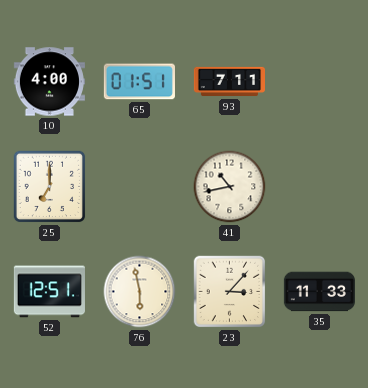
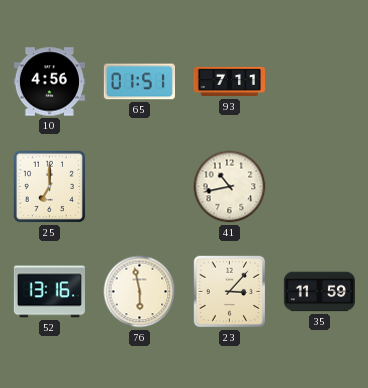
10: 4:00 -> 4:56
52: 12:51 -> 13:16
35: 11:33 -> 11:59
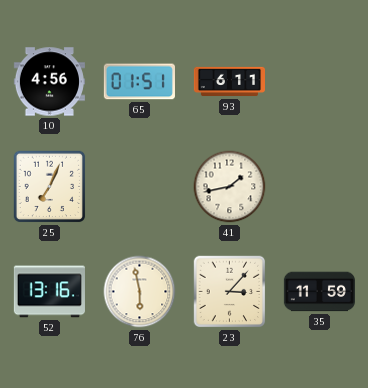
93: 7:11 -> 6:11
25: 7:00 -> 7:04
41: 10:43 -> 1:43
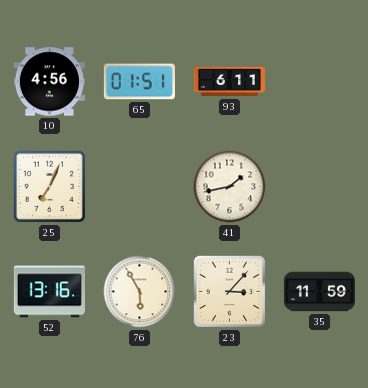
76: 5:58 -> 5:55
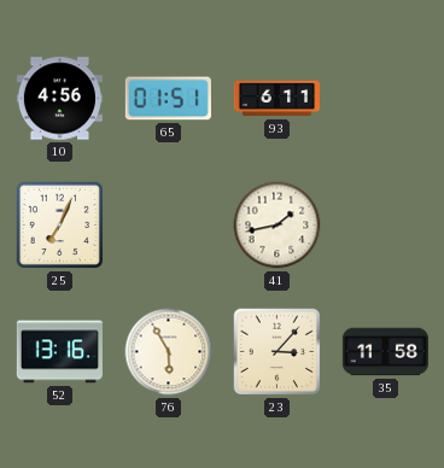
35: 11:59 -> 11:58
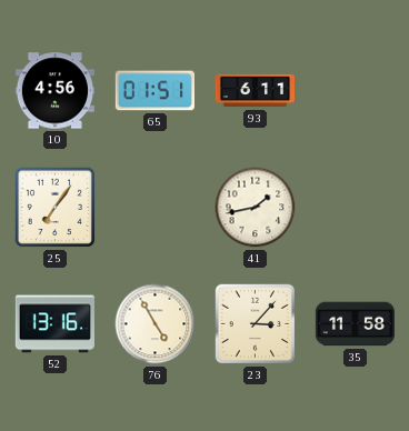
25: 7:04 -> 7:06
76: 5:55 -> 4:55
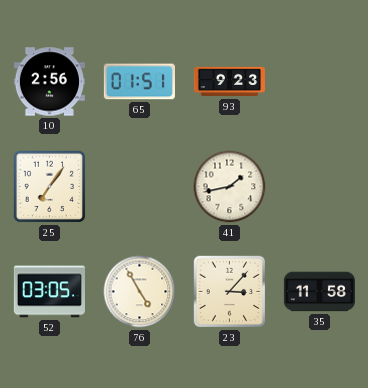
10: 4:56 -> 2:56
93: 6:11 -> 9:23
52: 13:16 -> 03:05
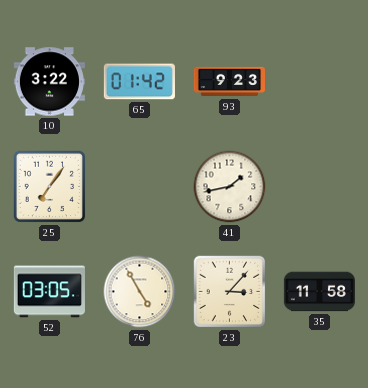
10: 2:56 -> 3:22
65: 01:51 -> 01:42
